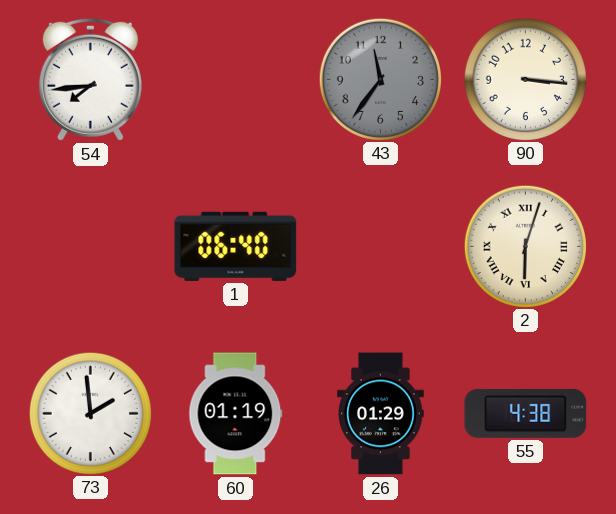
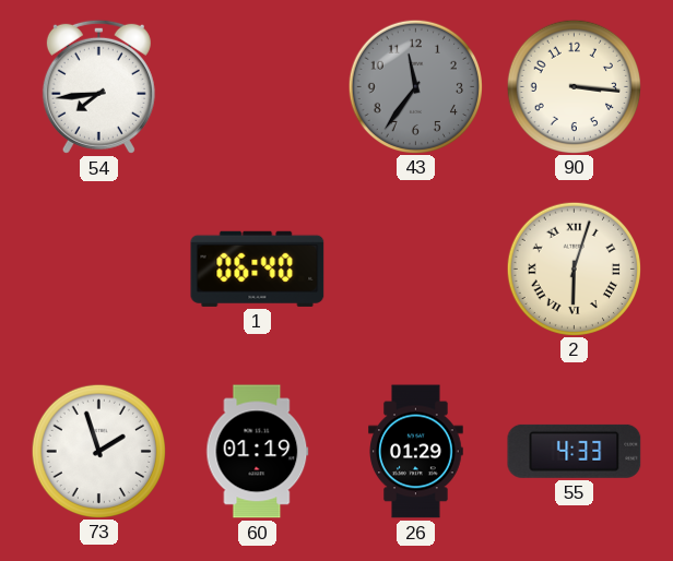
73: 1:59 -> 1:57
55: 4:38 -> 4:33
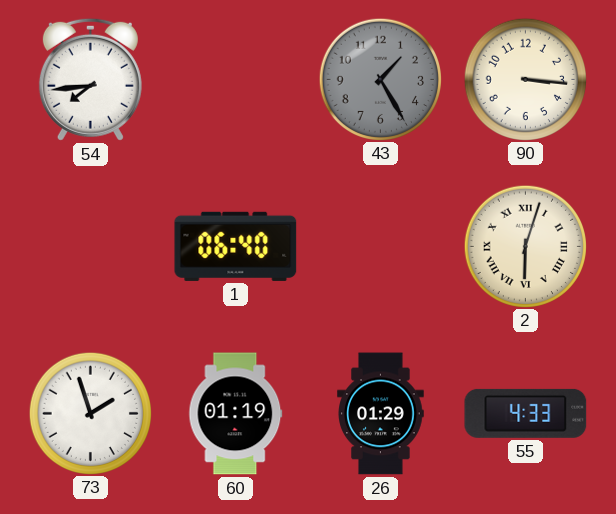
43: 11:36 -> 1:25
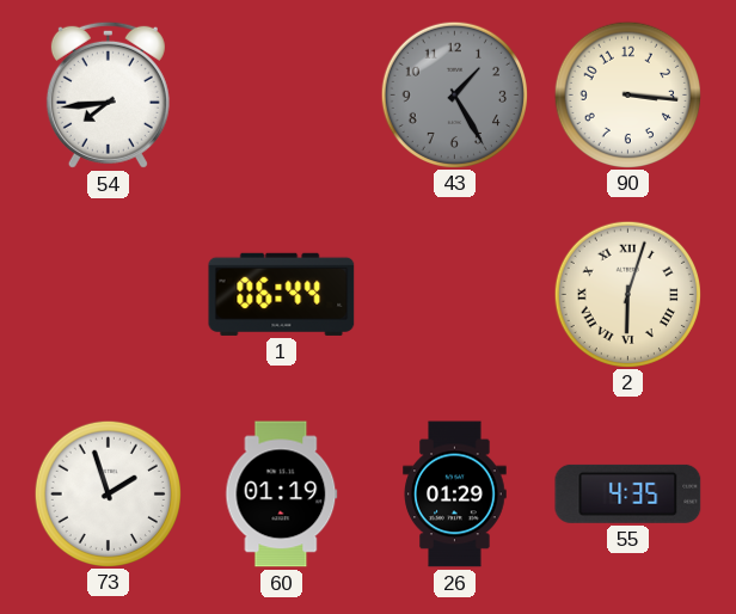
1: 06:40 -> 06:44
55: 4:33 -> 4:35
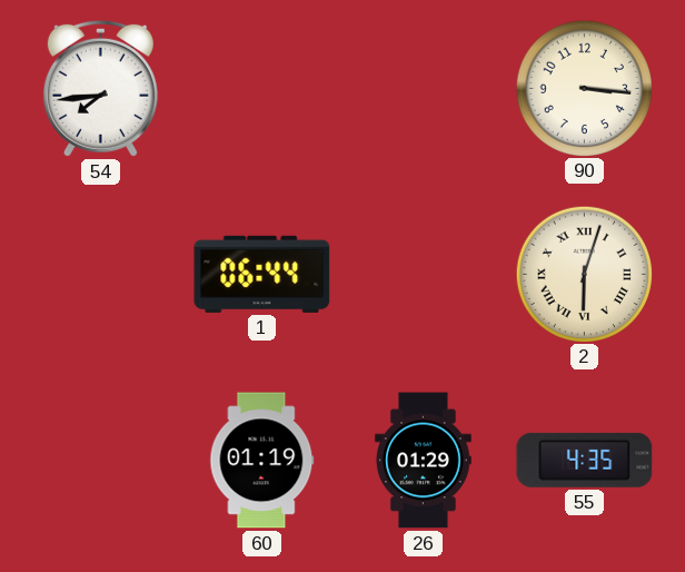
43: 1:25 -> none
73: 1:57 -> none
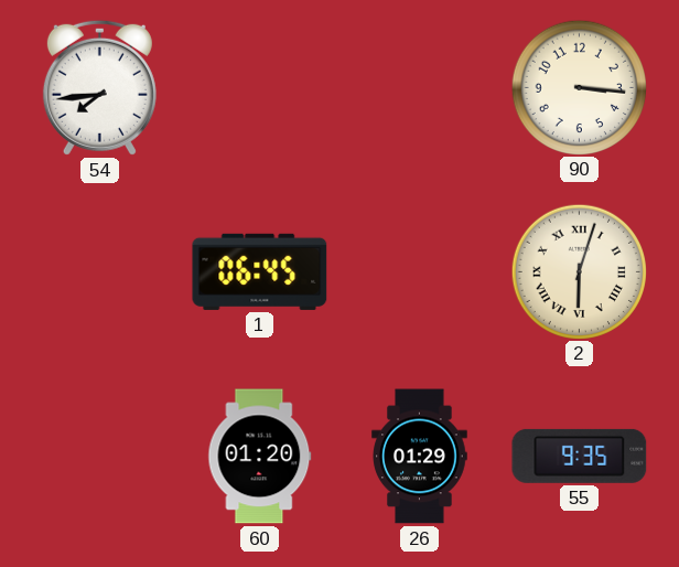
1: 06:44 -> 06:45
60: 01:19 -> 01:20
55: 4:35 -> 9:35
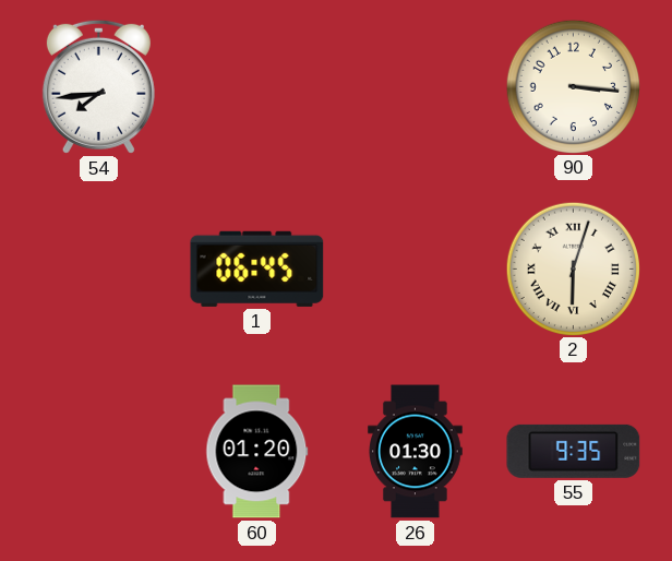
26: 01:29 -> 01:30
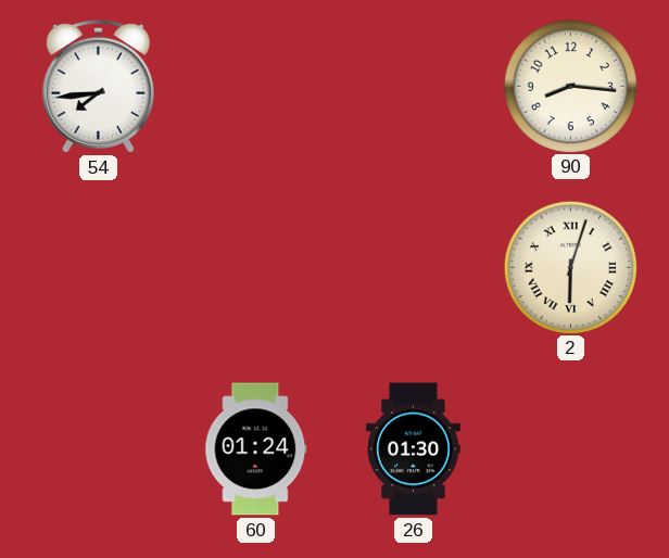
90: 3:16 -> 8:16
1: 06:45 -> none
60: 01:20 -> 01:24
55: 9:35 -> none
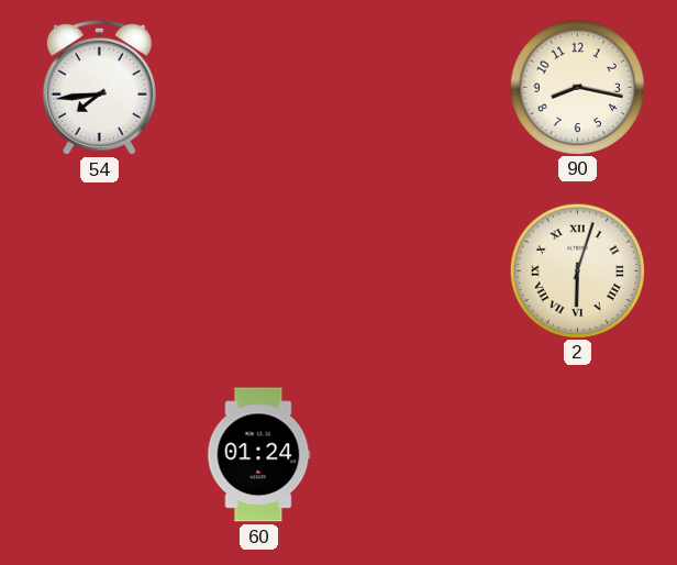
90: 8:16 -> 8:17
26: 01:30 -> none
